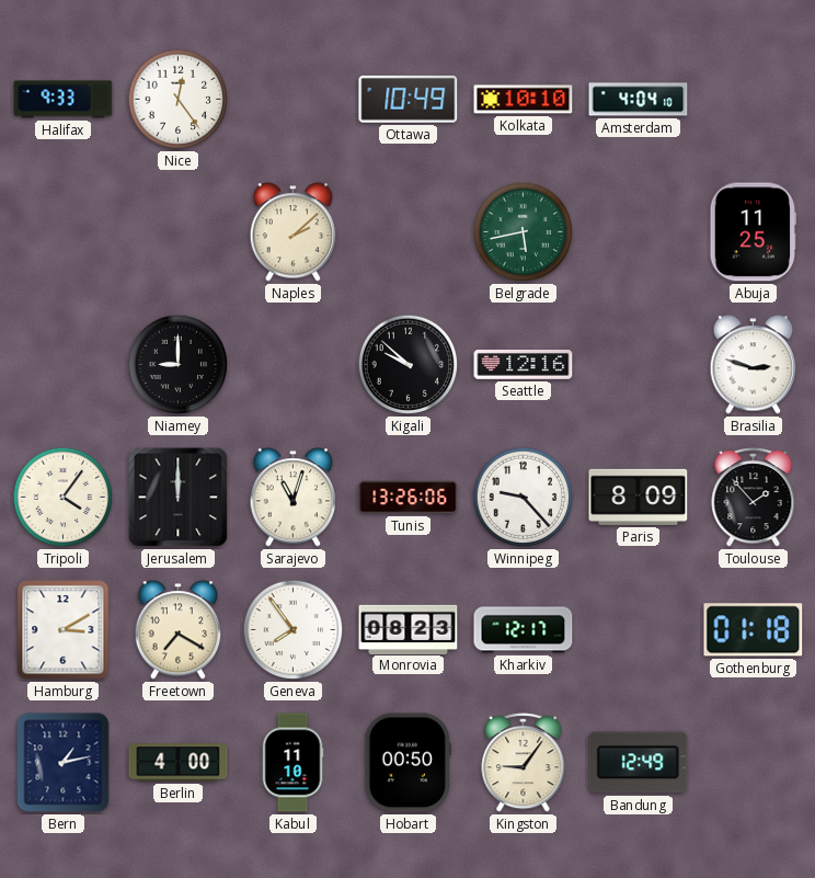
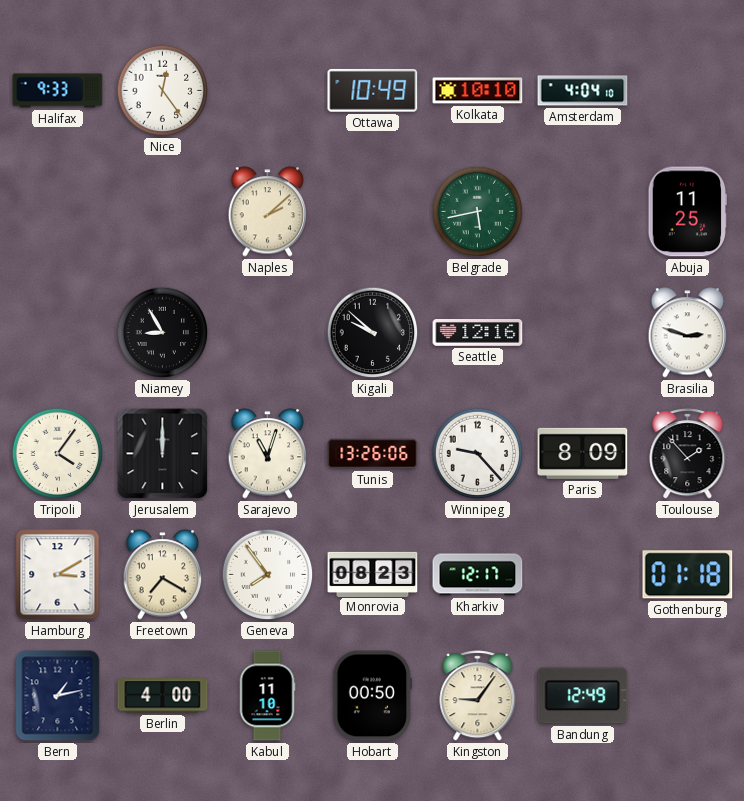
Niamey: 9:00 -> 8:55
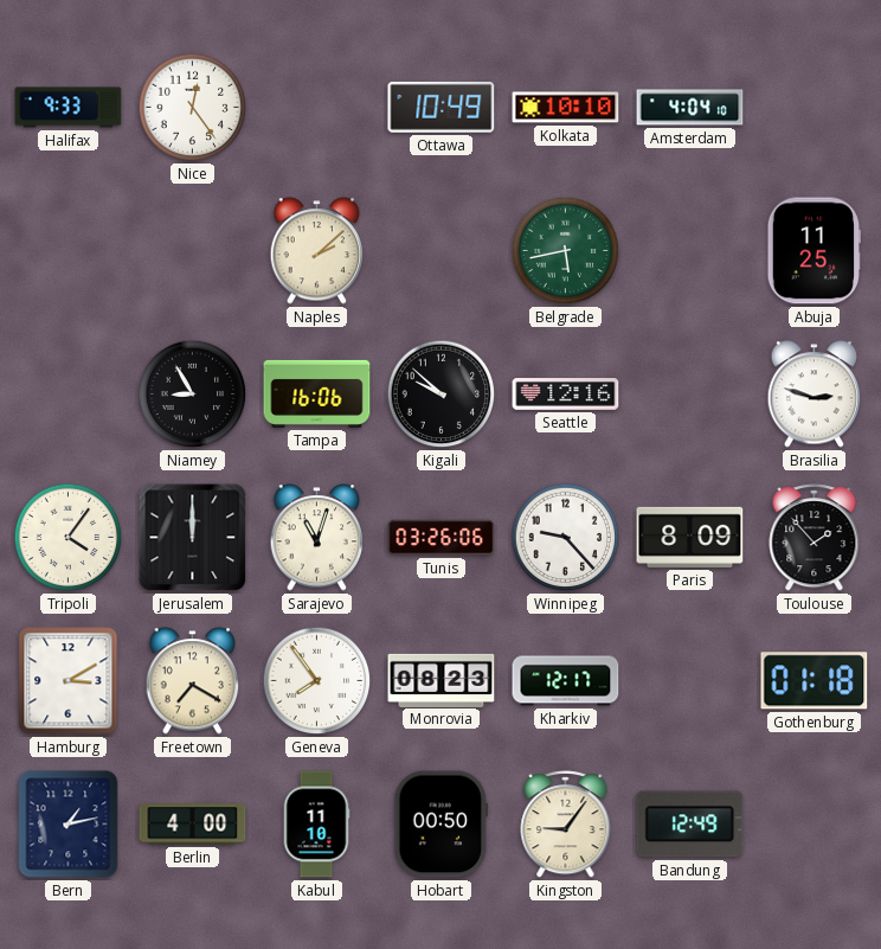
Tampa: none -> 16:06
Tunis: 13:26 -> 03:26
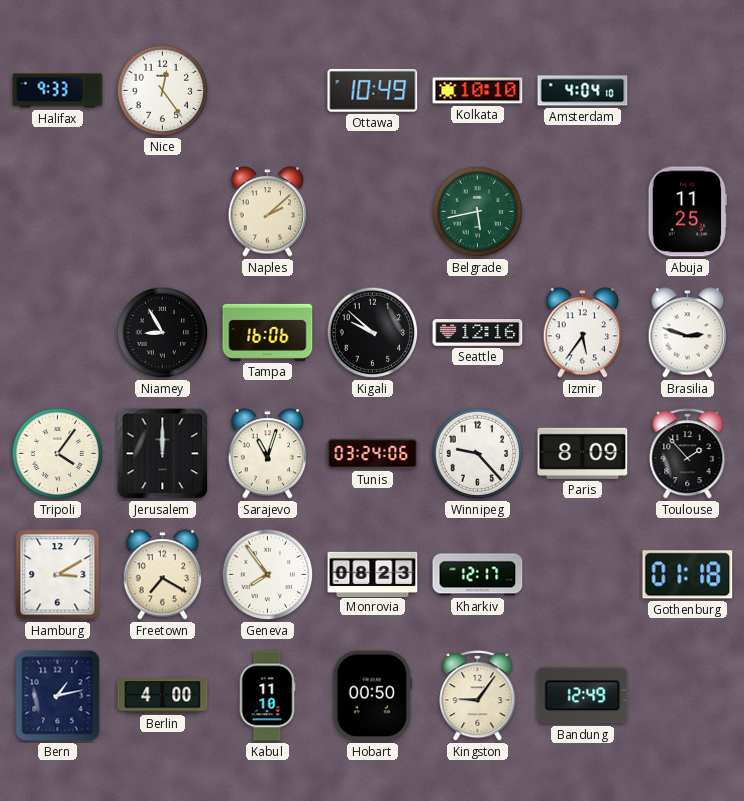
Izmir: none -> 5:36
Tunis: 03:26 -> 03:24
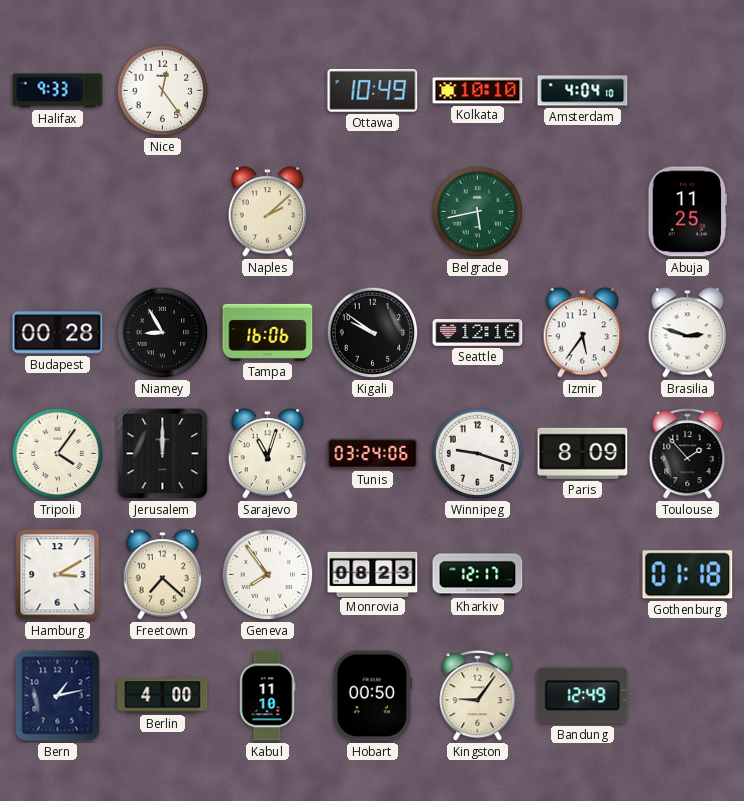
Budapest: none -> 00:28
Kigali: 9:52 -> 9:51
Winnipeg: 9:23 -> 9:18
Freetown: 7:20 -> 7:22
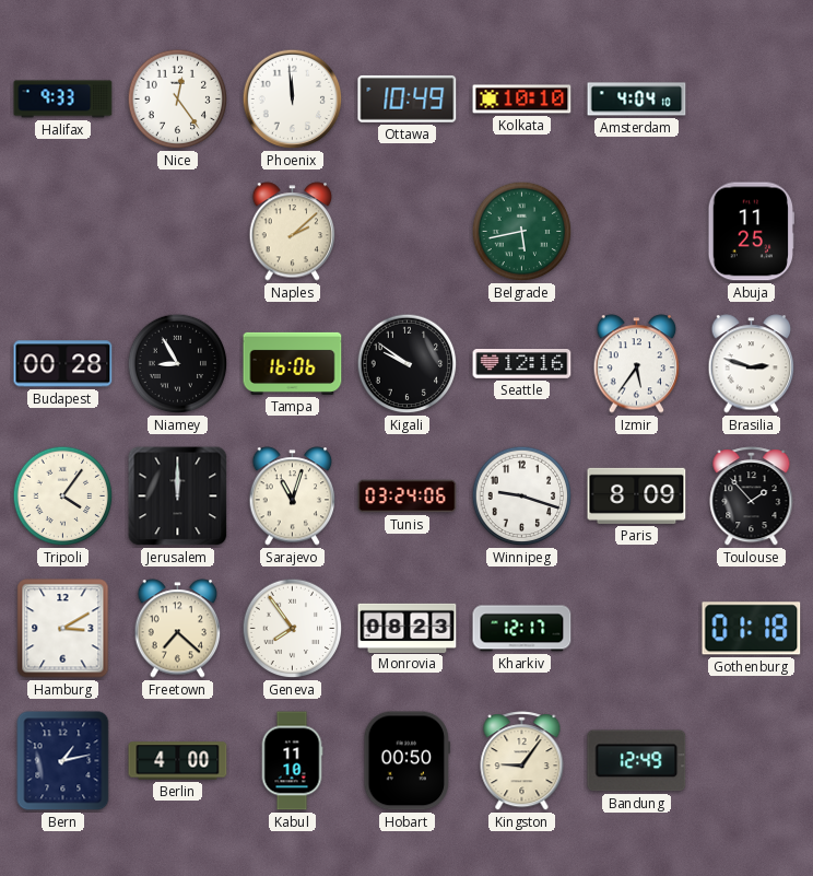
Phoenix: none -> 11:59
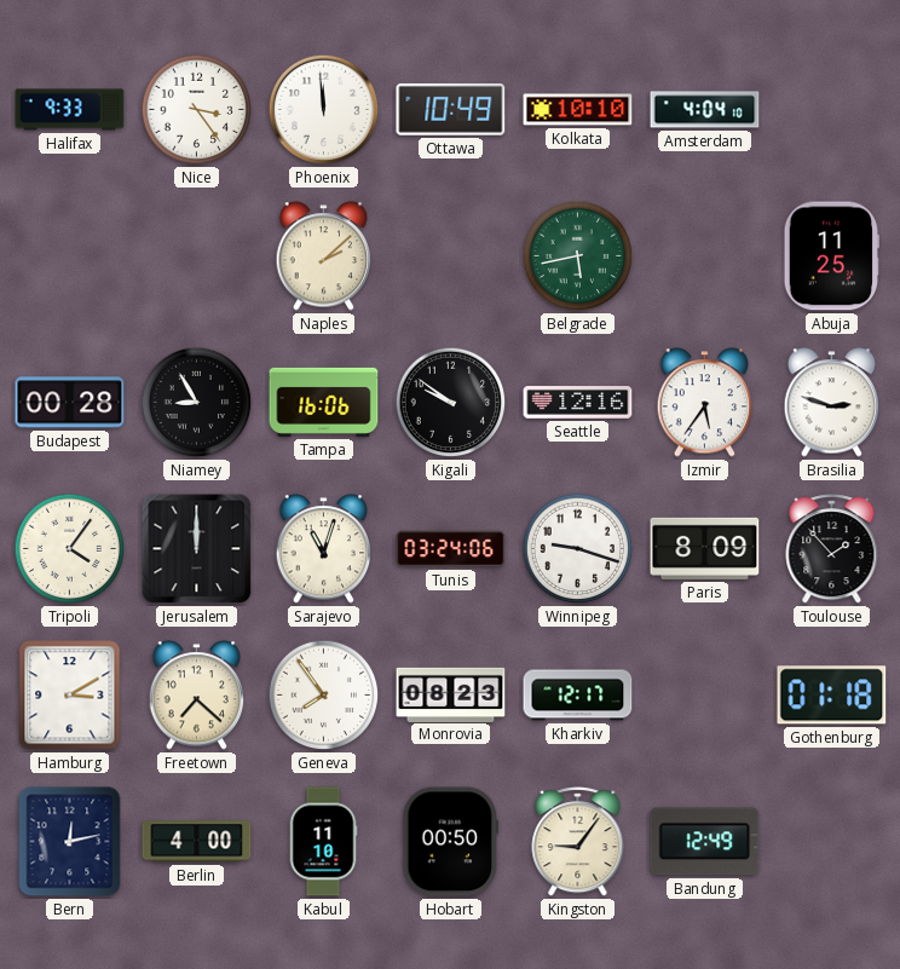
Nice: 12:24 -> 3:24
Bern: 1:13 -> 12:13
